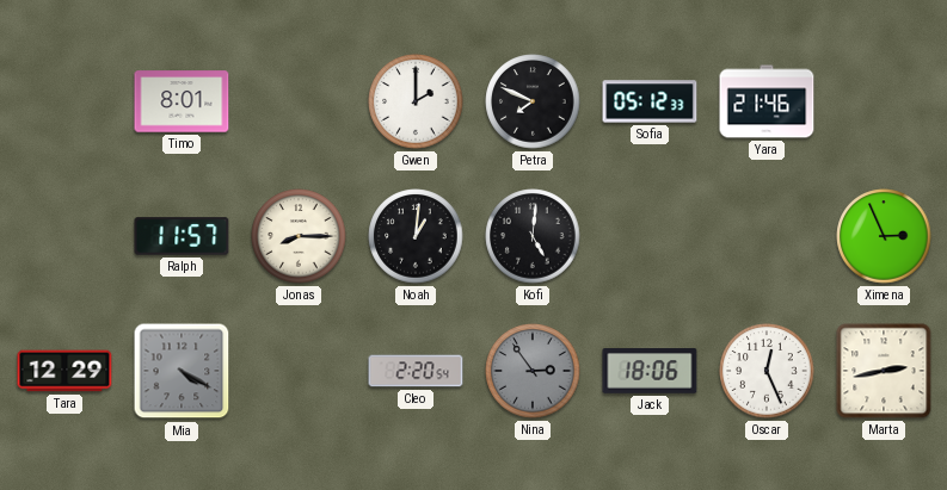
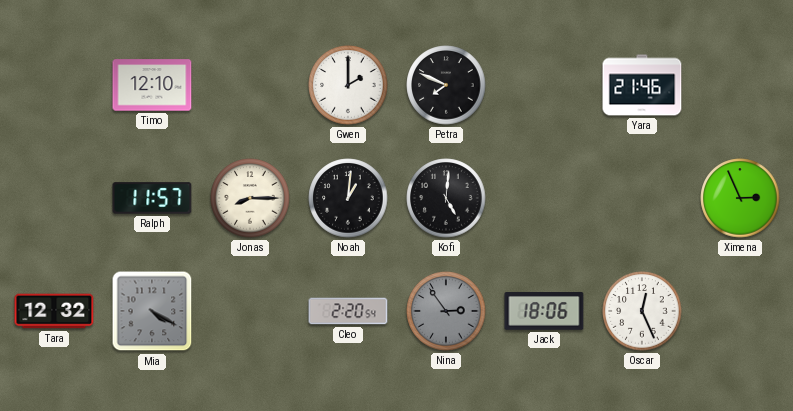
Timo: 8:01 -> 12:10
Sofia: 05:12 -> none
Tara: 12:29 -> 12:32
Marta: 2:43 -> none
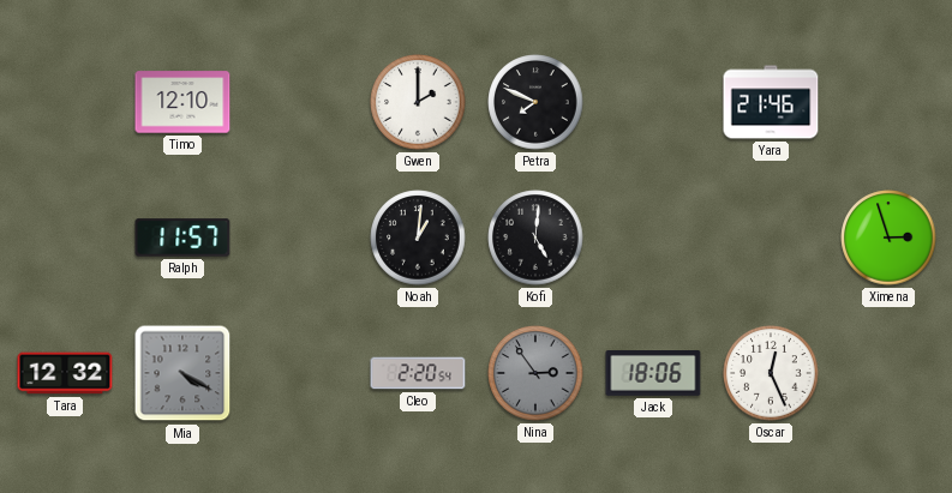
Jonas: 8:15 -> none
Ximena: 2:56 -> 2:57
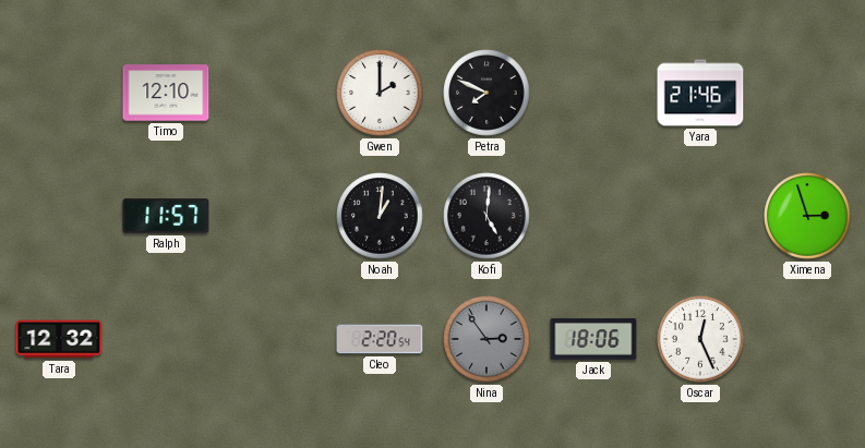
Mia: 4:20 -> none
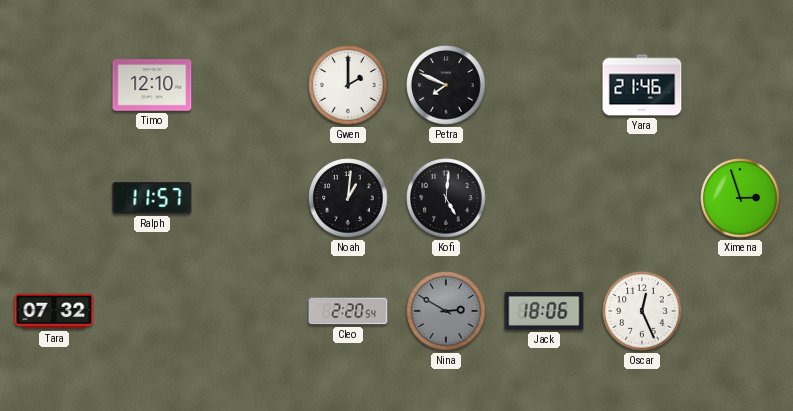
Tara: 12:32 -> 07:32
Nina: 2:54 -> 2:50
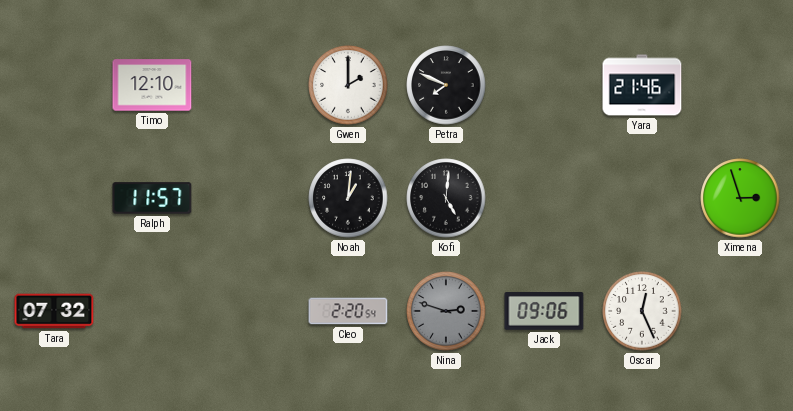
Nina: 2:50 -> 2:48
Jack: 18:06 -> 09:06
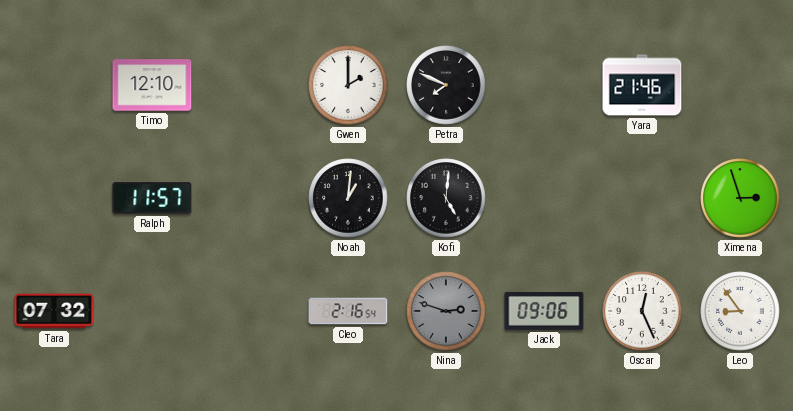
Cleo: 2:20 -> 2:16
Leo: none -> 8:54
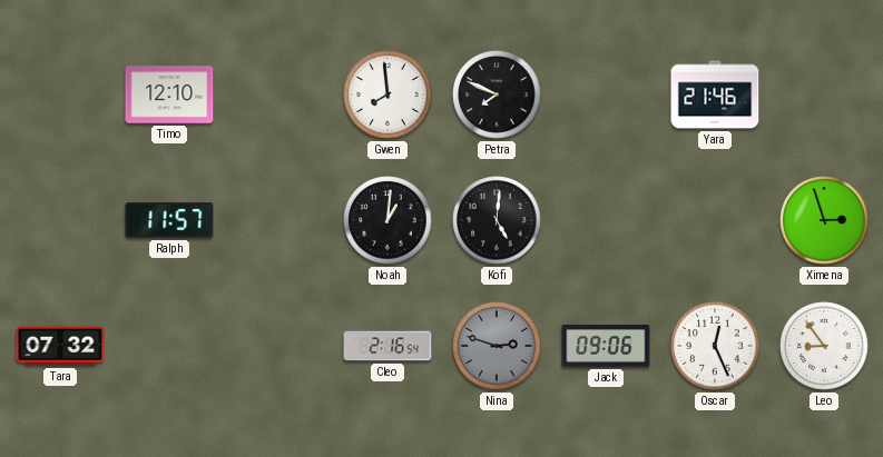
Gwen: 2:00 -> 7:59
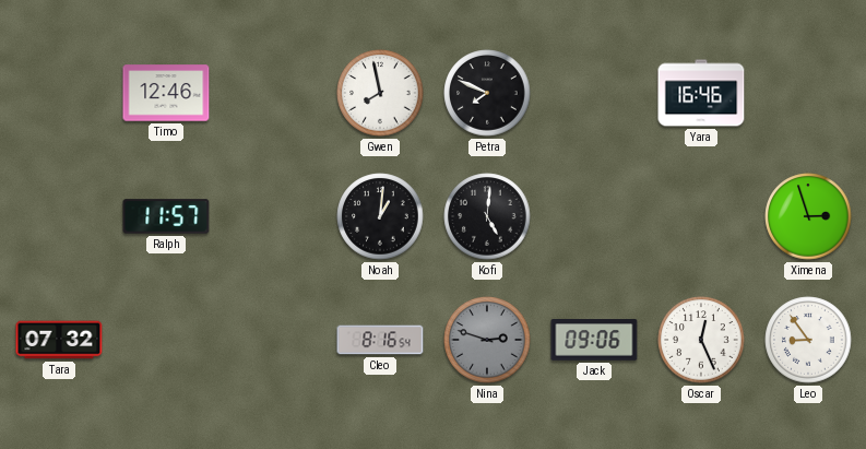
Timo: 12:10 -> 12:46
Gwen: 7:59 -> 7:58
Yara: 21:46 -> 16:46
Cleo: 2:16 -> 8:16
